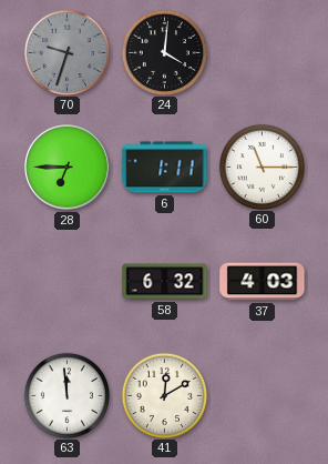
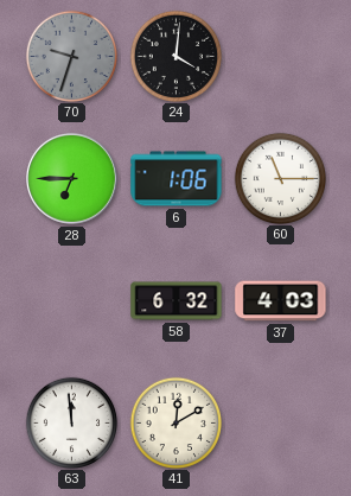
6: 1:11 -> 1:06
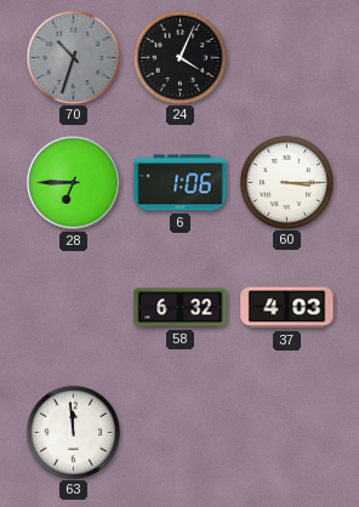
70: 9:33 -> 10:33
24: 4:01 -> 4:04
60: 11:15 -> 3:15
41: 12:10 -> none
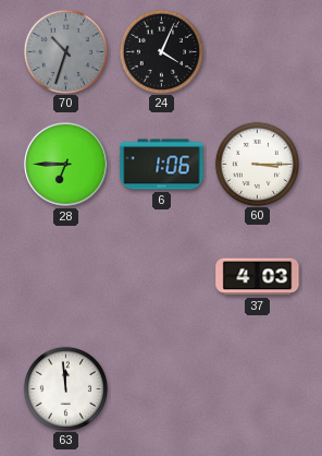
58: 6:32 -> none
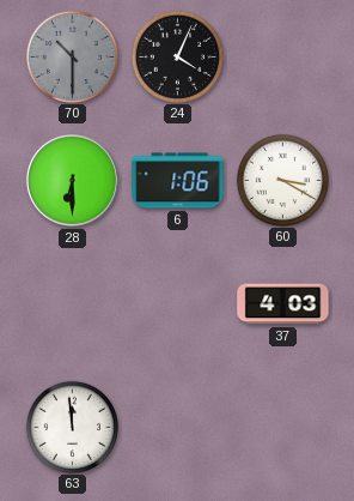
70: 10:33 -> 10:30
28: 6:45 -> 6:30
60: 3:15 -> 3:20
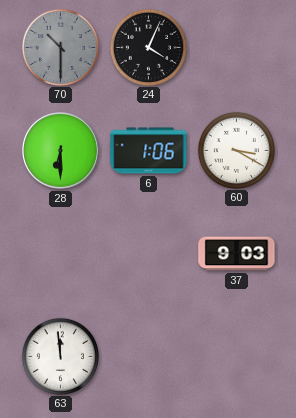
37: 4:03 -> 9:03
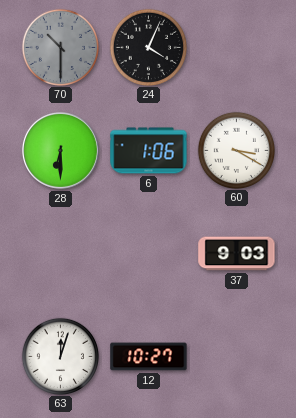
63: 11:59 -> 12:03
12: none -> 10:27
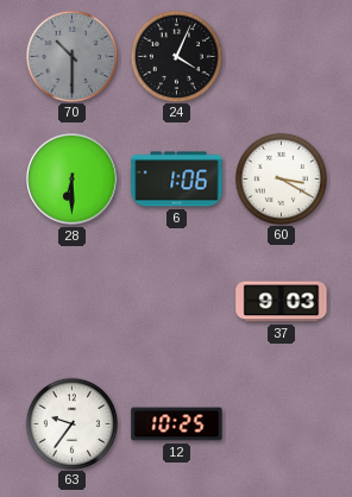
63: 12:03 -> 9:36
12: 10:27 -> 10:25
